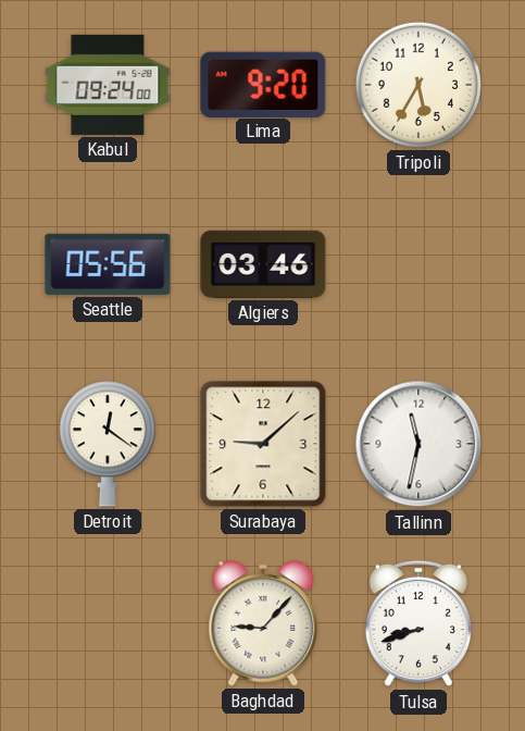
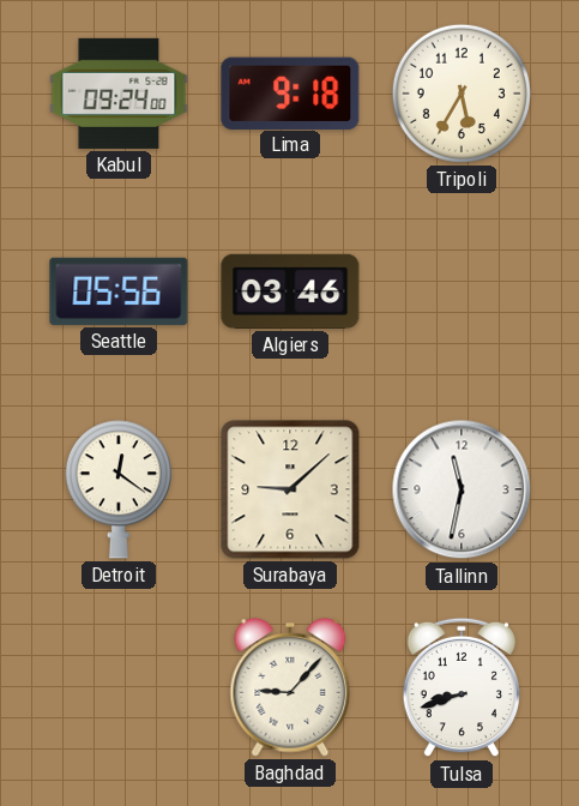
Lima: 9:20 -> 9:18
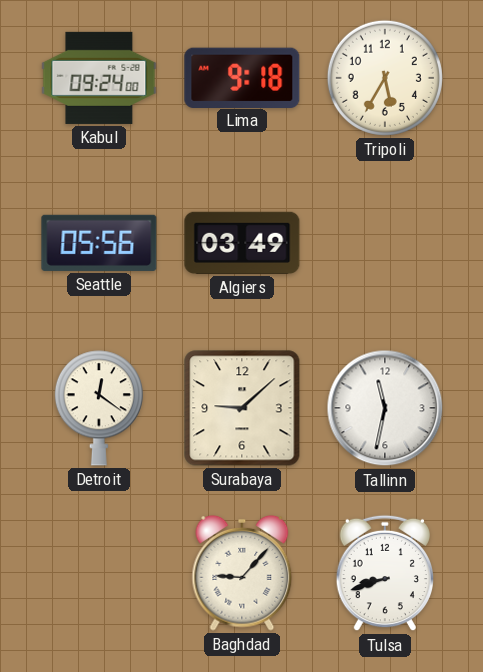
Algiers: 03:46 -> 03:49
